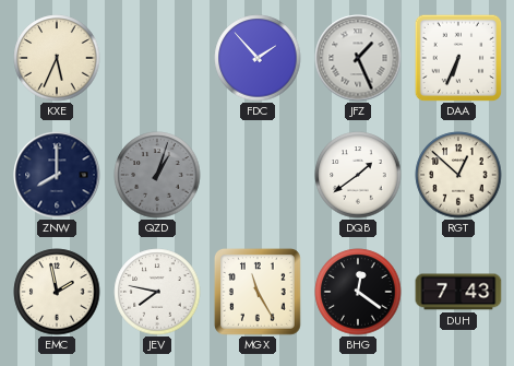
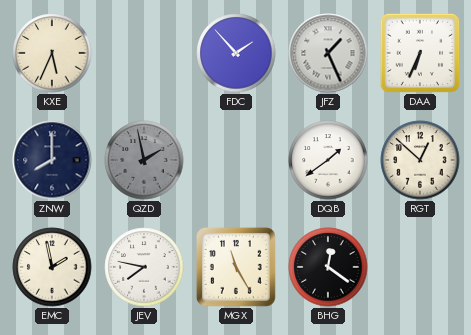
QZD: 1:03 -> 1:58
DUH: 7:43 -> none
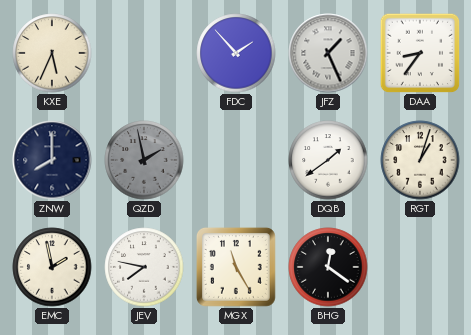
DAA: 6:34 -> 8:36
RGT: 12:52 -> 1:03
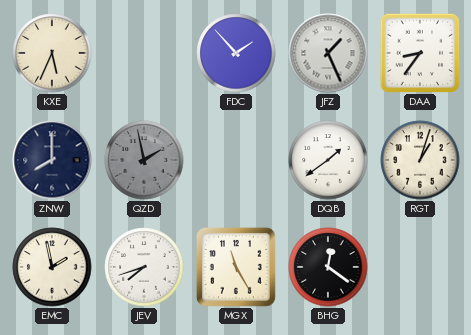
JEV: 7:47 -> 7:42
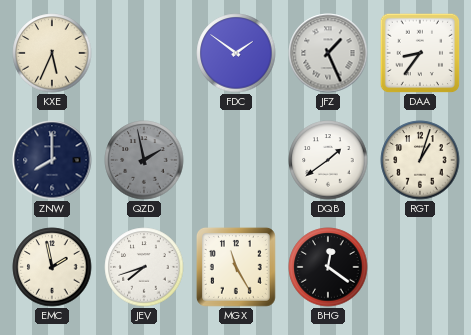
FDC: 1:53 -> 1:51
